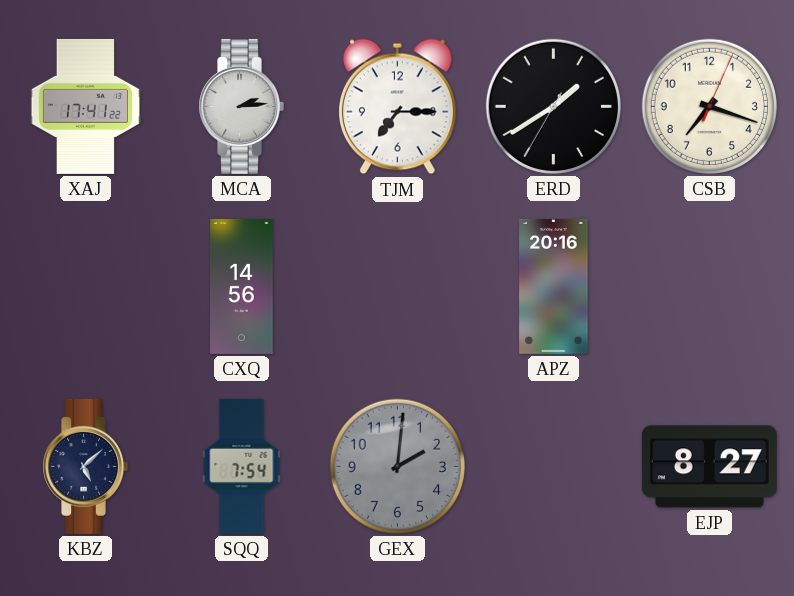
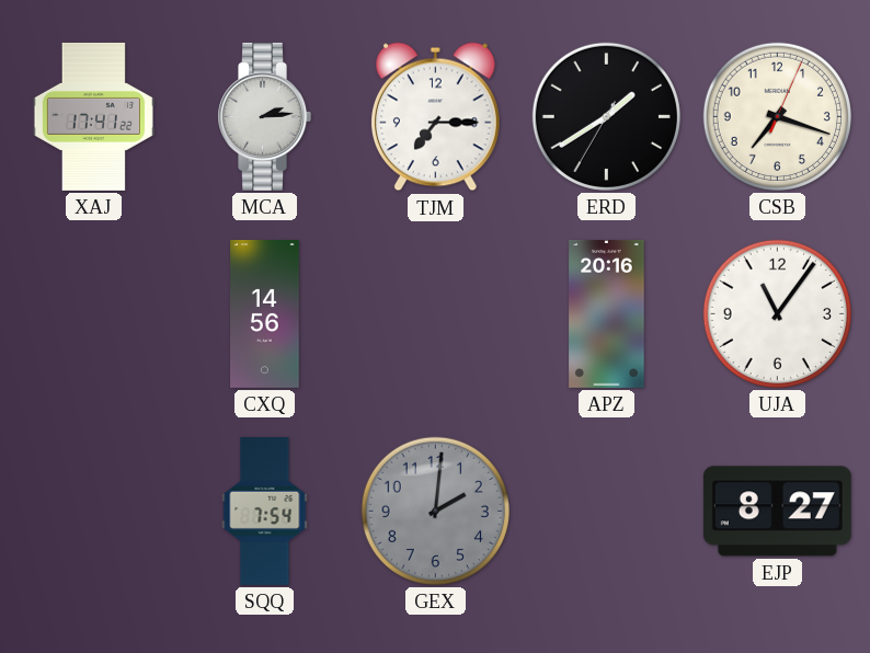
UJA: none -> 11:06
KBZ: 5:08 -> none
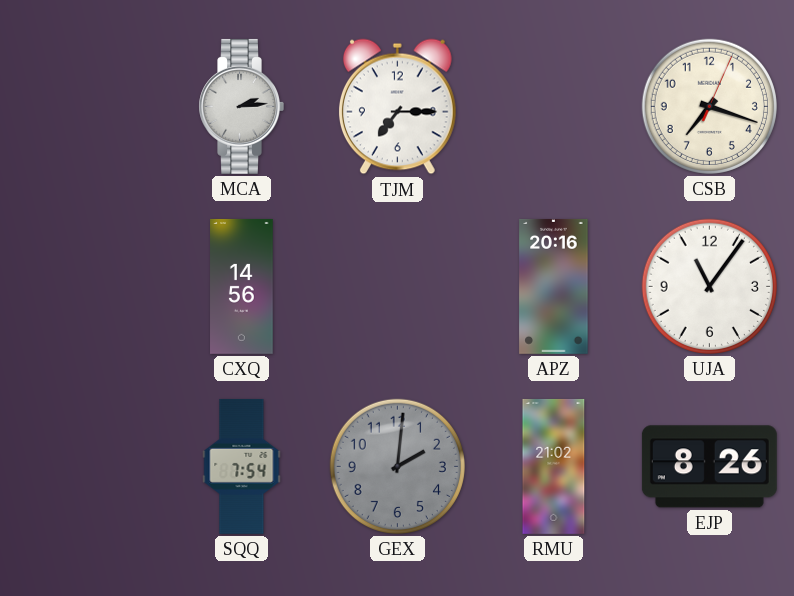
XAJ: 17:41 -> none
ERD: 1:39 -> none
RMU: none -> 21:02
EJP: 8:27 -> 8:26
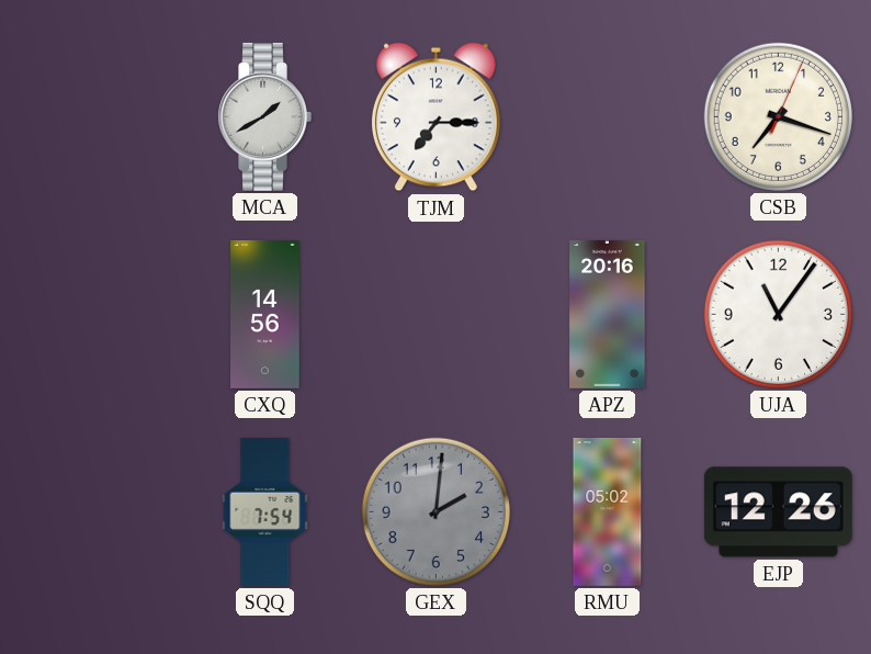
MCA: 2:14 -> 1:40
RMU: 21:02 -> 05:02
EJP: 8:26 -> 12:26
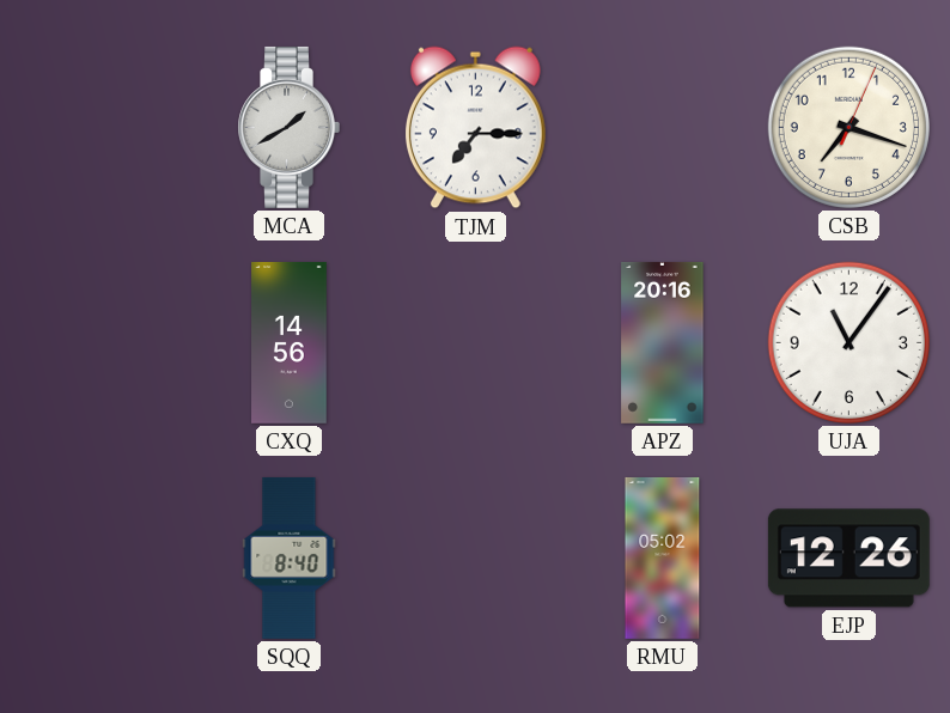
SQQ: 7:54 -> 8:40
GEX: 2:01 -> none
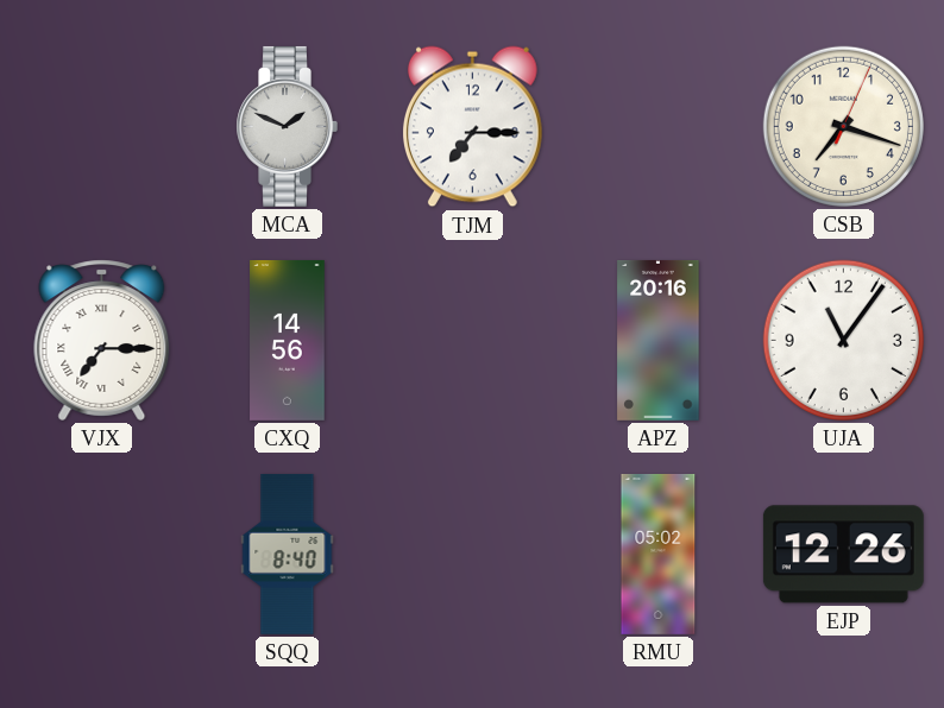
MCA: 1:40 -> 1:49
VJX: none -> 7:15
